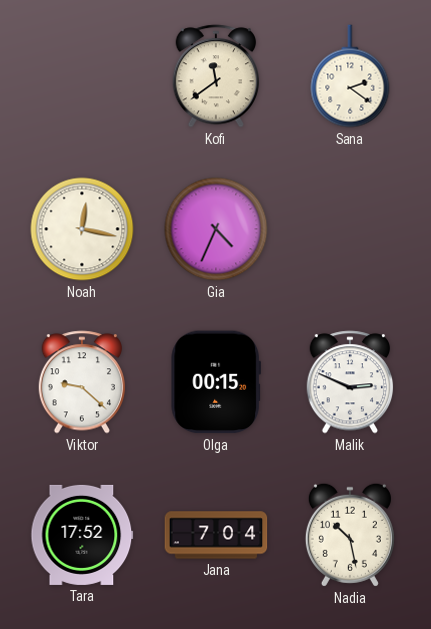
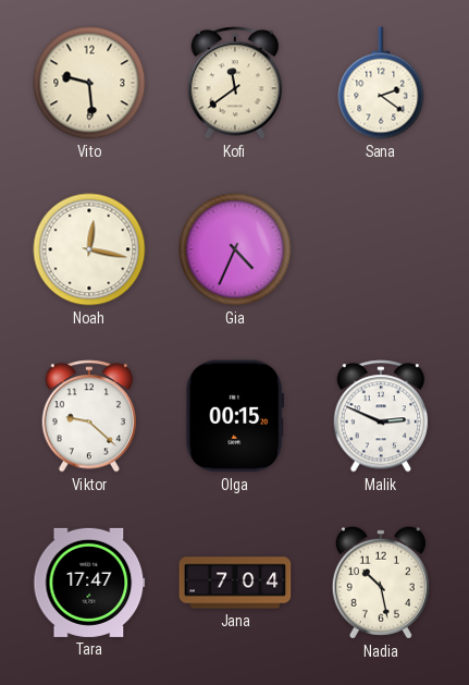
Vito: none -> 9:29
Tara: 17:52 -> 17:47
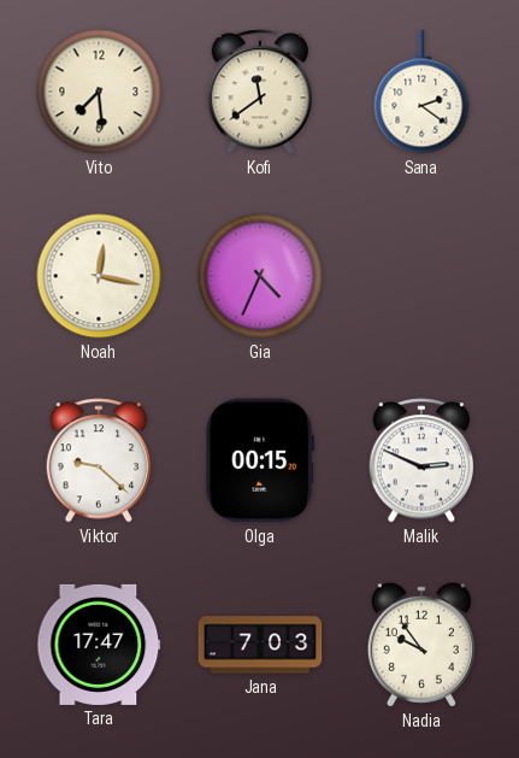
Vito: 9:29 -> 7:29
Jana: 7:04 -> 7:03
Nadia: 10:28 -> 9:54
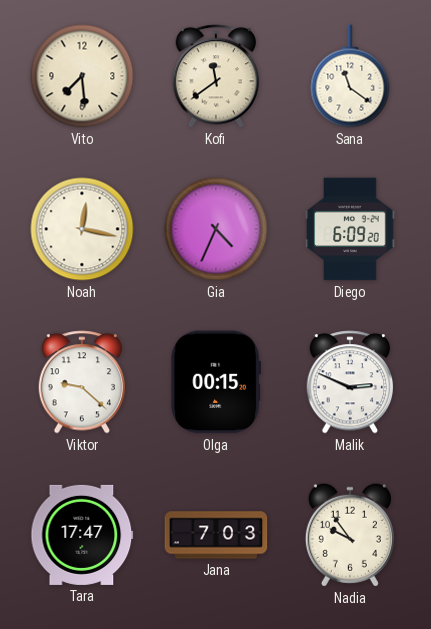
Sana: 2:21 -> 11:21
Diego: none -> 6:09
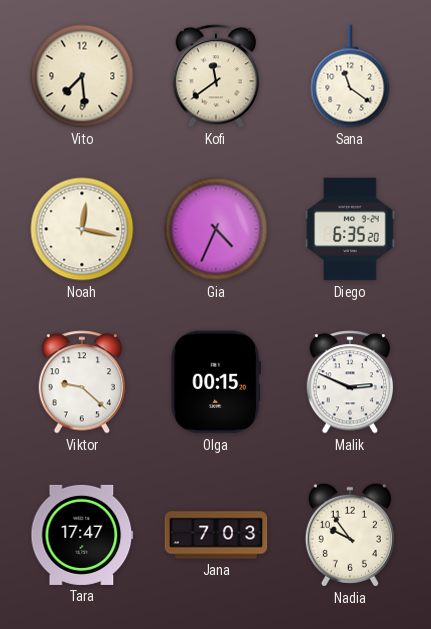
Diego: 6:09 -> 6:35
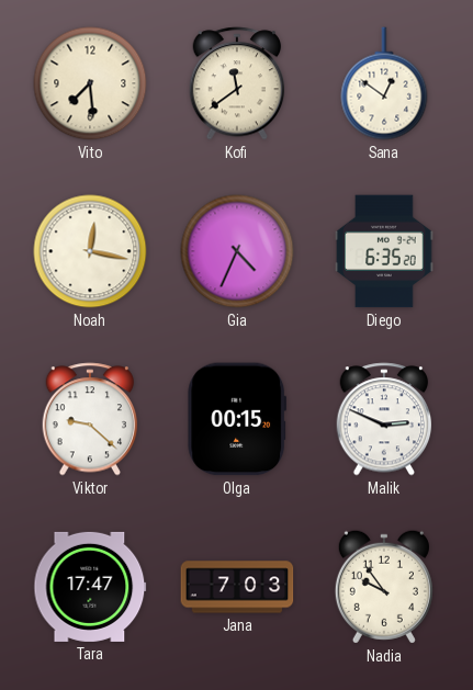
Sana: 11:21 -> 12:51
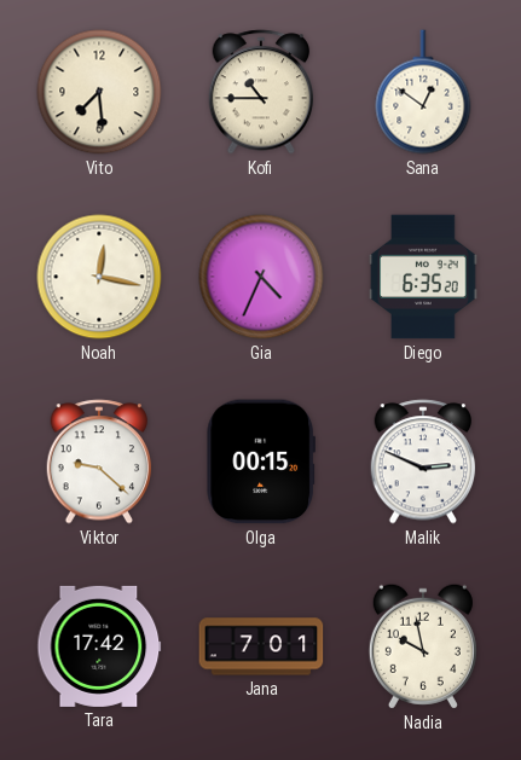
Kofi: 11:39 -> 10:45
Tara: 17:47 -> 17:42
Jana: 7:03 -> 7:01
Nadia: 9:54 -> 9:58
